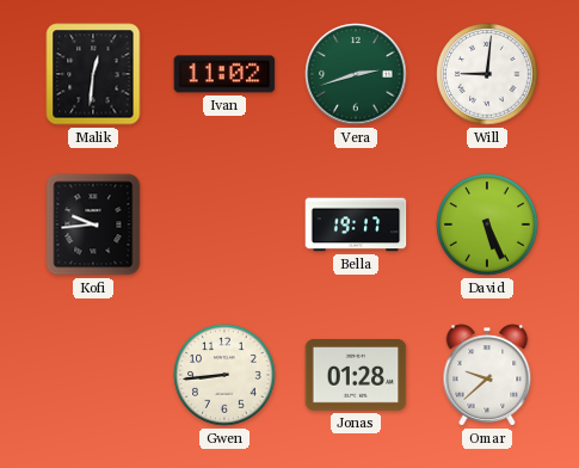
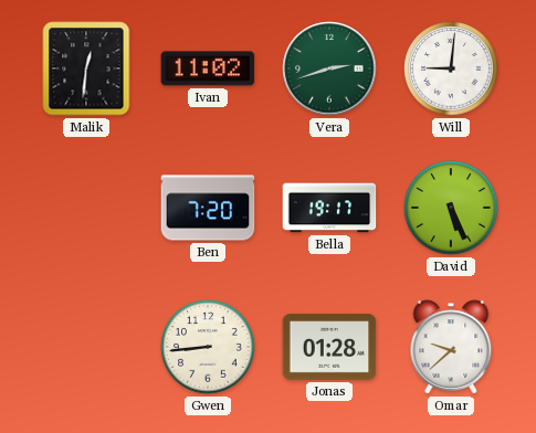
Kofi: 9:44 -> none
Ben: none -> 7:20
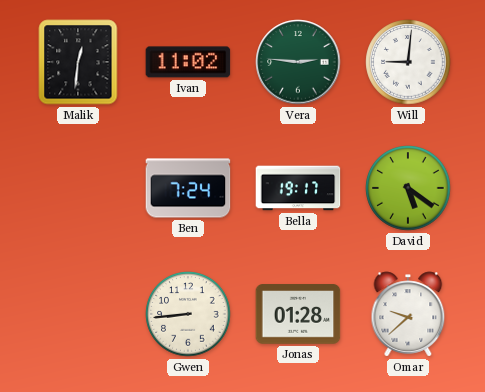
Vera: 2:42 -> 2:46
Ben: 7:20 -> 7:24
David: 5:26 -> 5:21
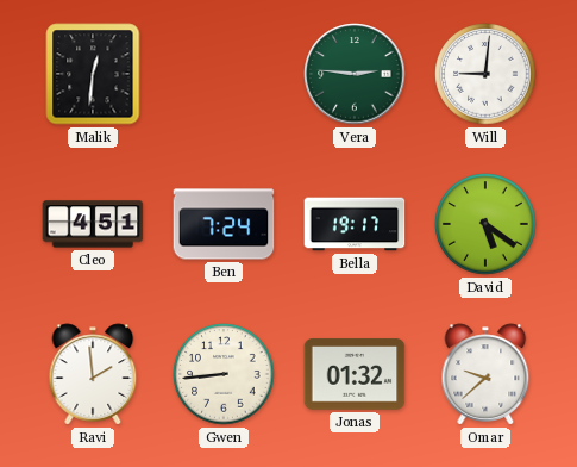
Ivan: 11:02 -> none
Cleo: none -> 4:51
Ravi: none -> 1:59
Jonas: 01:28 -> 01:32
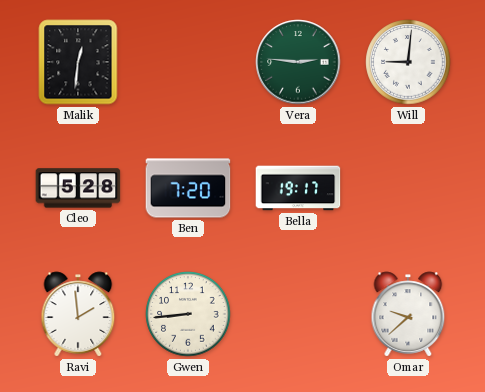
Cleo: 4:51 -> 5:28
Ben: 7:24 -> 7:20
David: 5:21 -> none
Jonas: 01:32 -> none
